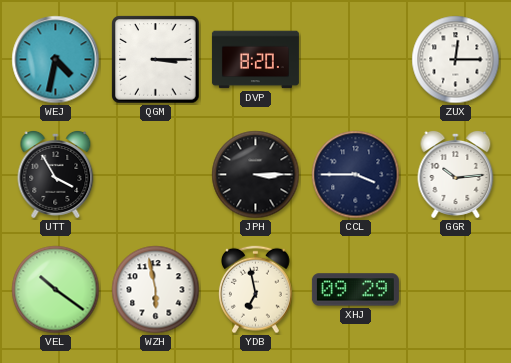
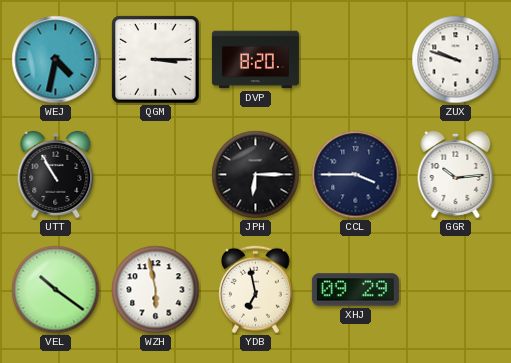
ZUX: 12:15 -> 9:48
UTT: 3:55 -> 10:55
JPH: 3:15 -> 6:15
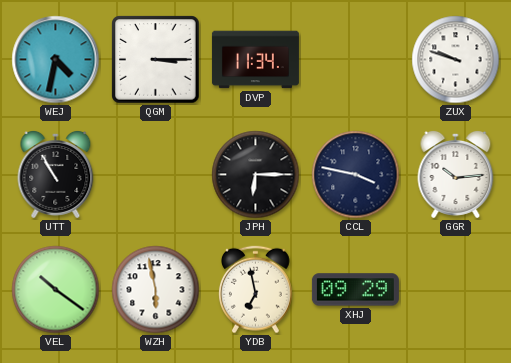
DVP: 8:20 -> 11:34
CCL: 3:45 -> 3:47
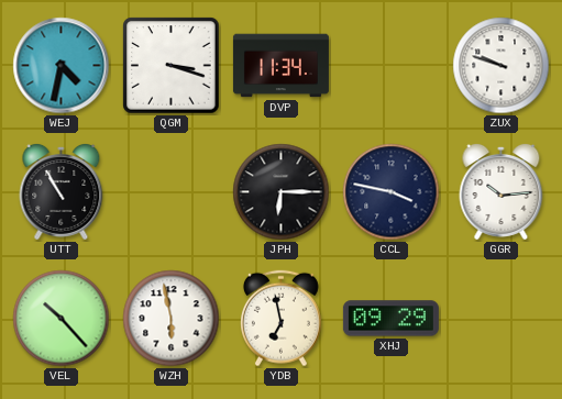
QGM: 3:15 -> 3:18
VEL: 10:21 -> 10:23
